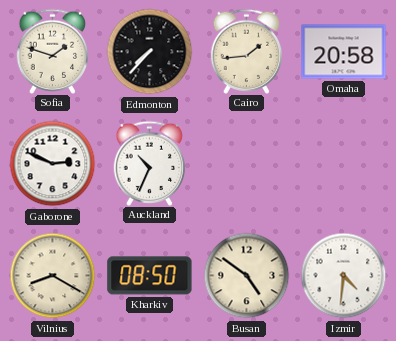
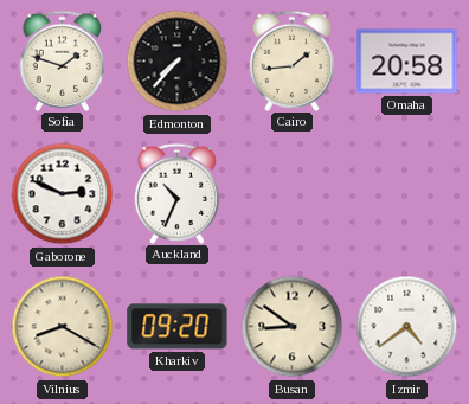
Kharkiv: 08:50 -> 09:20
Busan: 4:51 -> 8:51
Izmir: 4:31 -> 4:39
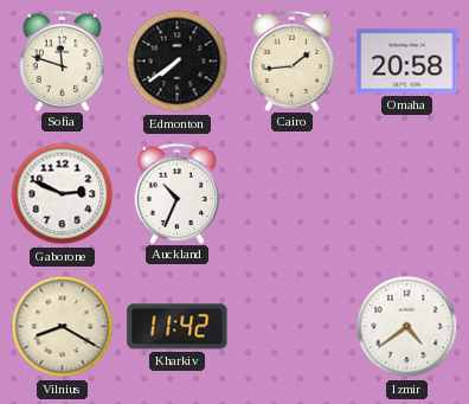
Sofia: 1:48 -> 11:48
Edmonton: 7:37 -> 7:39
Kharkiv: 09:20 -> 11:42
Busan: 8:51 -> none
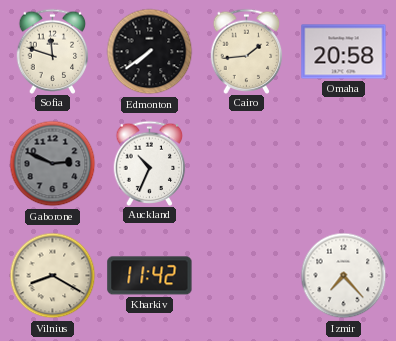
Gaborone dial: white -> grey
Izmir: 4:39 -> 7:23
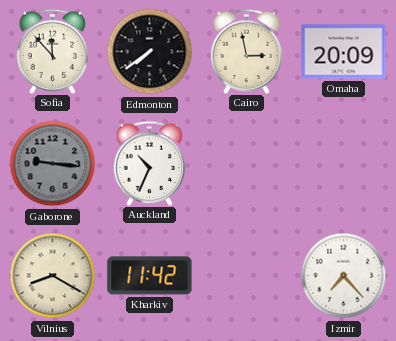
Sofia: 11:48 -> 11:53
Cairo: 1:44 -> 2:58
Omaha: 20:58 -> 20:09
Gaborone: 2:49 -> 9:16
